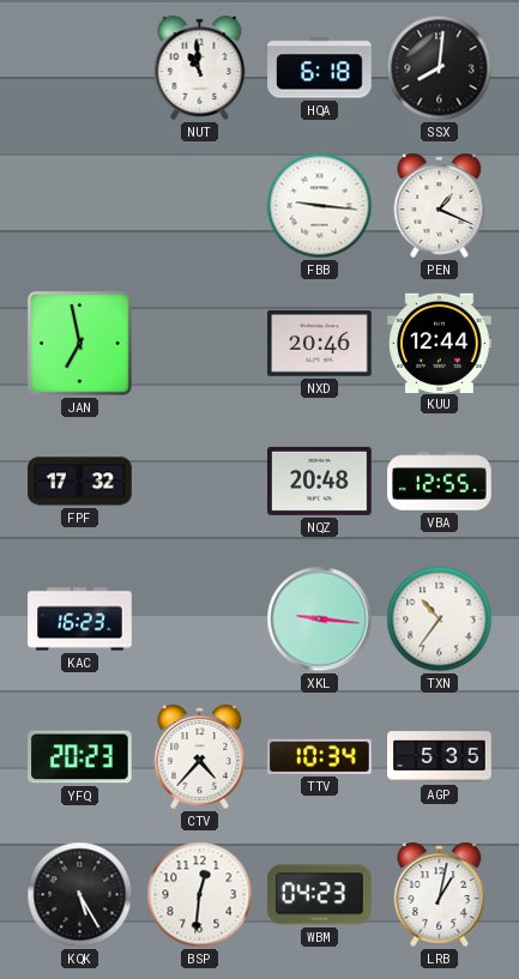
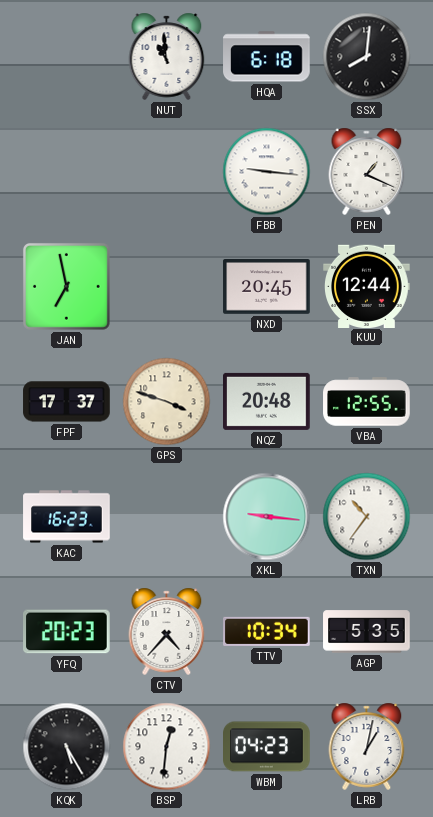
NXD: 20:46 -> 20:45
FPF: 17:32 -> 17:37
GPS: none -> 3:48
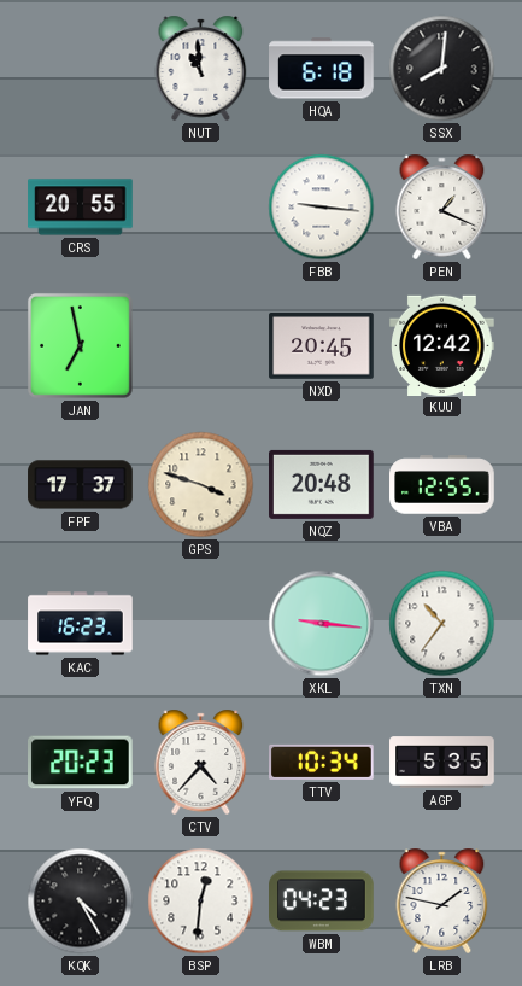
CRS: none -> 20:55
KUU: 12:44 -> 12:42
KQK: 5:25 -> 4:25
LRB: 1:02 -> 1:47
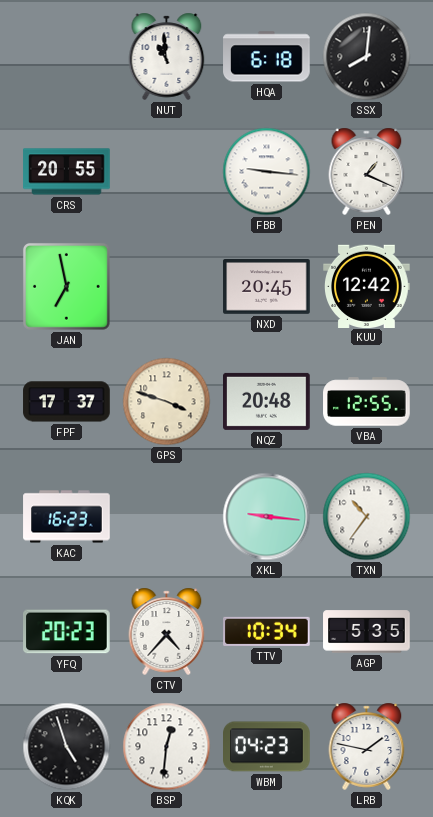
KQK: 4:25 -> 4:57
